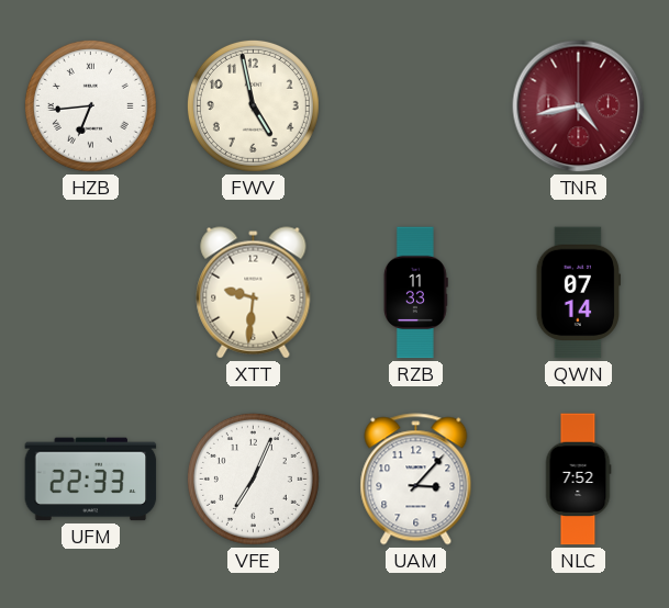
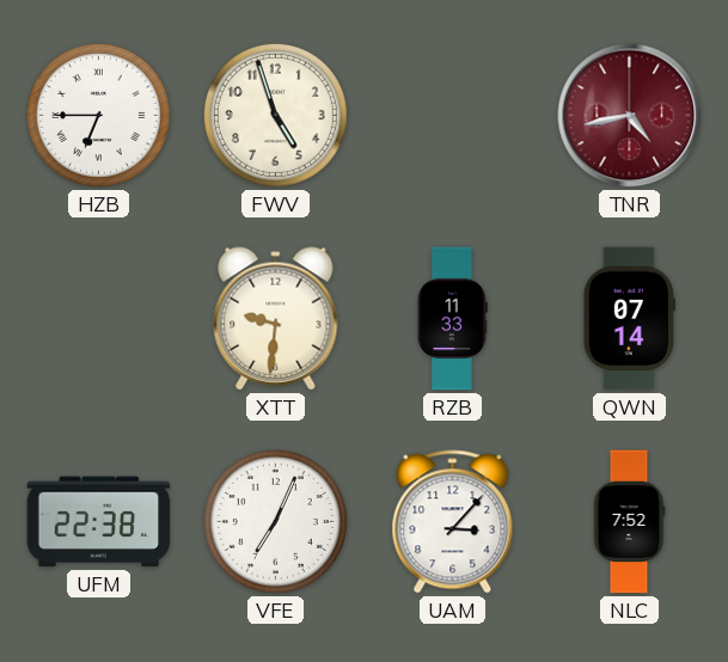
HZB: 6:44 -> 6:45
FWV: 4:58 -> 4:57
UFM: 22:33 -> 22:38
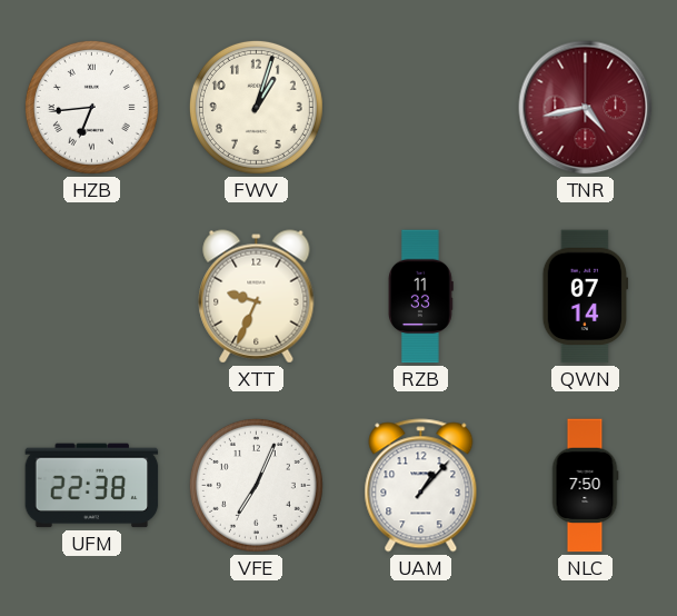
HZB: 6:45 -> 6:44
FWV: 4:57 -> 1:03
XTT: 9:31 -> 9:34
UAM: 3:07 -> 1:07
NLC: 7:52 -> 7:50
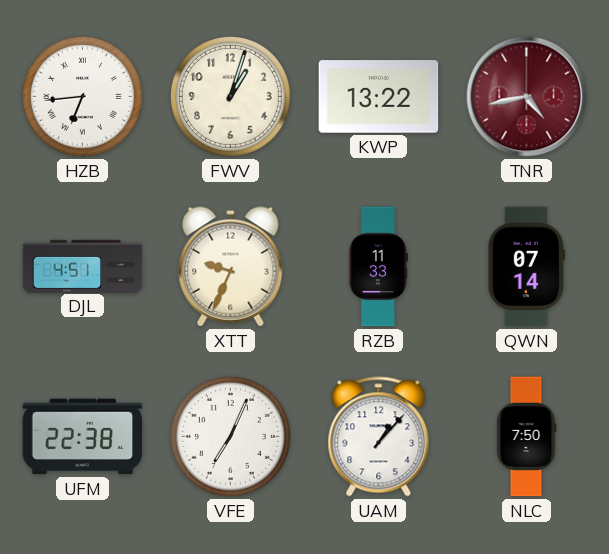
KWP: none -> 13:22
DJL: none -> 4:51
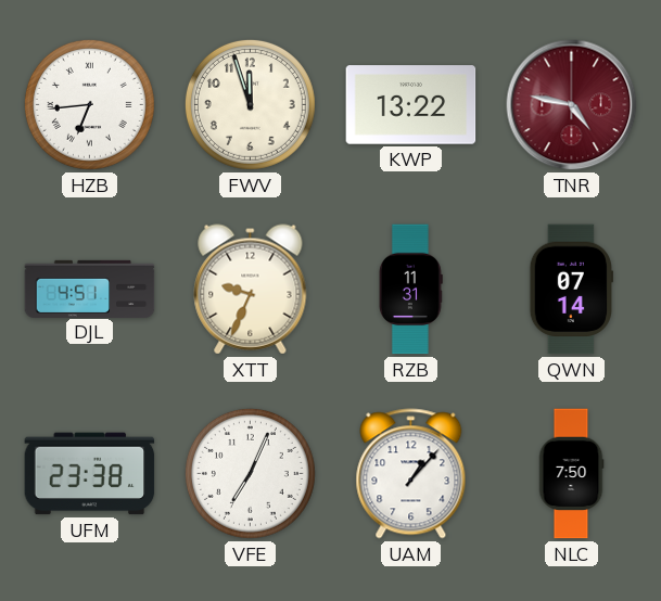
FWV: 1:03 -> 11:57
TNR: 4:43 -> 4:47
RZB: 11:33 -> 11:31
UFM: 22:38 -> 23:38
